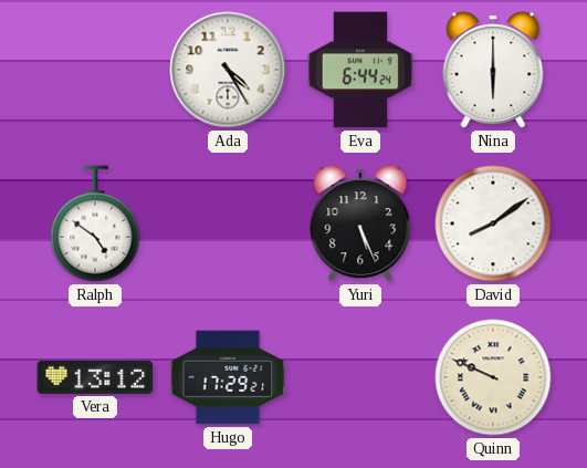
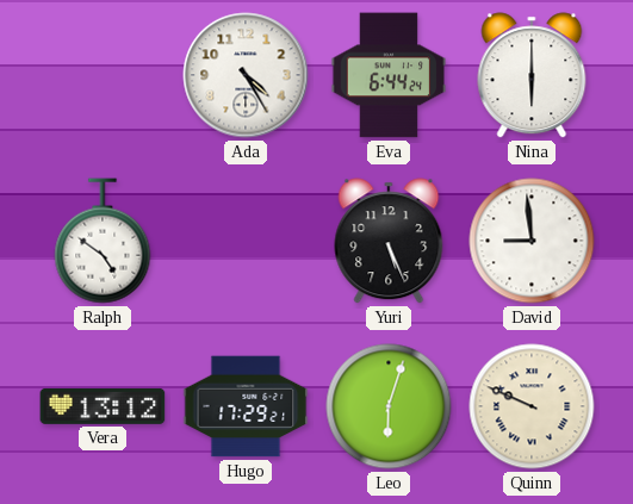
David: 8:09 -> 8:59
Leo: none -> 6:03
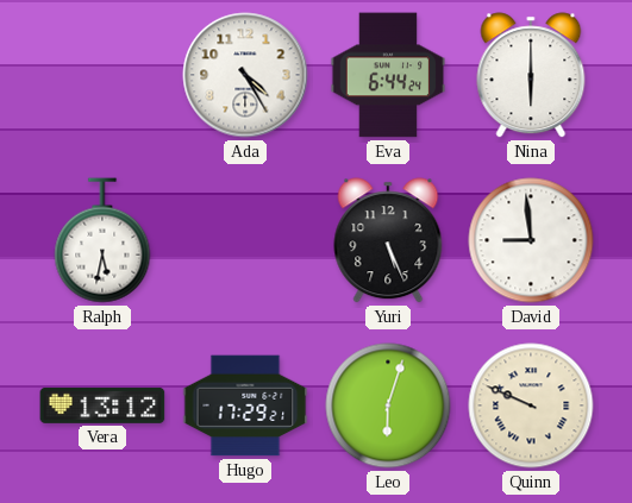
Ralph: 4:51 -> 5:32
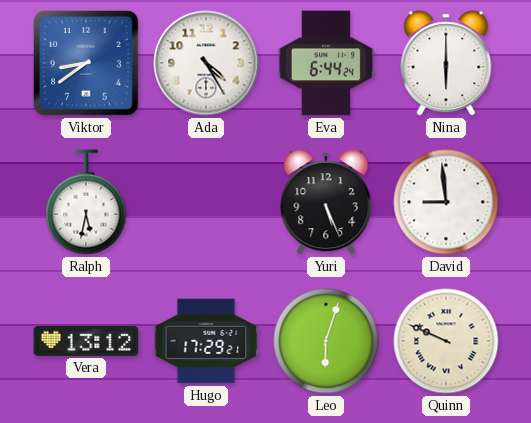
Viktor: none -> 8:39
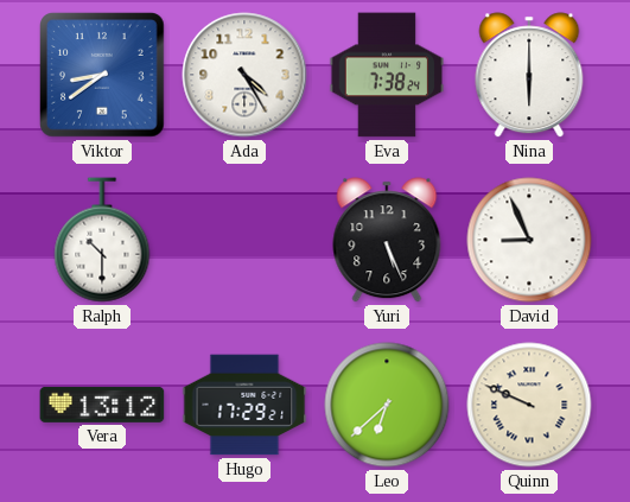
Eva: 6:44 -> 7:38
Ralph: 5:32 -> 10:30
David: 8:59 -> 8:56
Leo: 6:03 -> 6:38
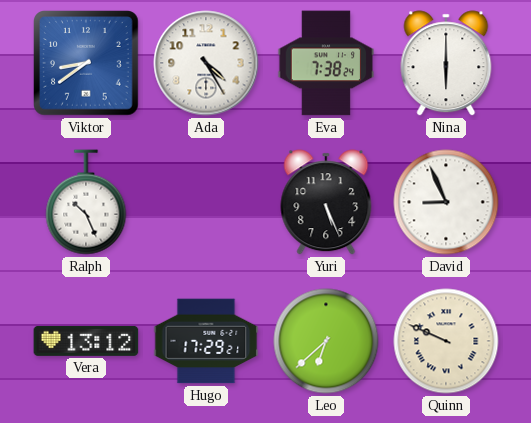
Ralph: 10:30 -> 10:26
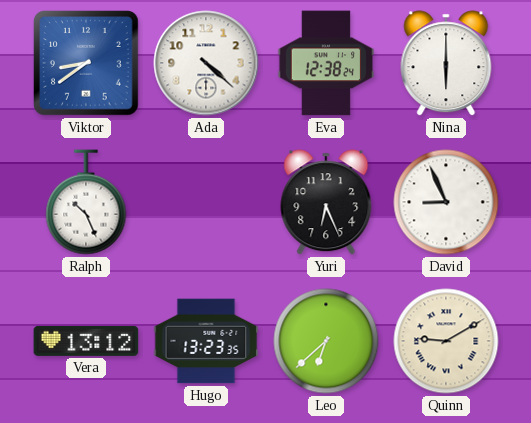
Ada: 4:25 -> 4:22
Eva: 7:38 -> 12:38
Yuri: 5:26 -> 6:26
Hugo: 17:29 -> 13:23
Quinn: 9:49 -> 9:10
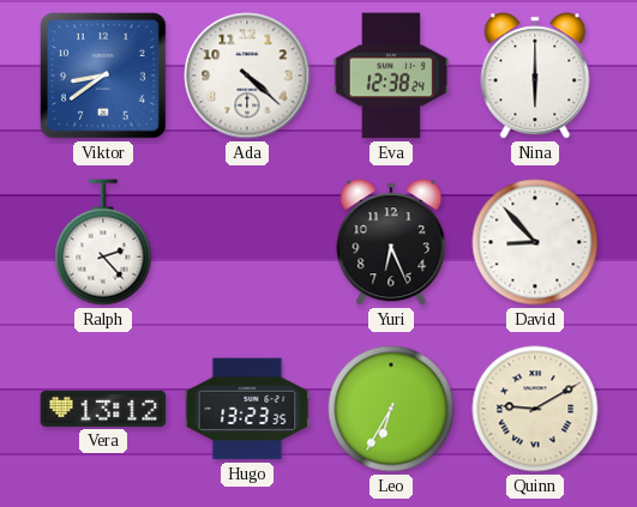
Ralph: 10:26 -> 2:23
David: 8:56 -> 8:53
Leo: 6:38 -> 6:35
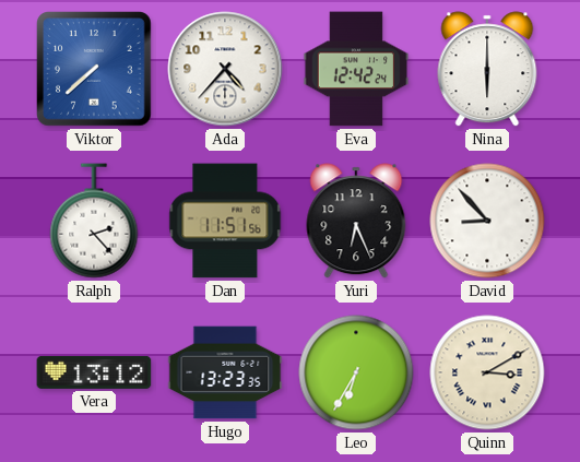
Viktor: 8:39 -> 7:38
Ada: 4:22 -> 4:37
Eva: 12:38 -> 12:42
Dan: none -> 11:51
Quinn: 9:10 -> 3:10
